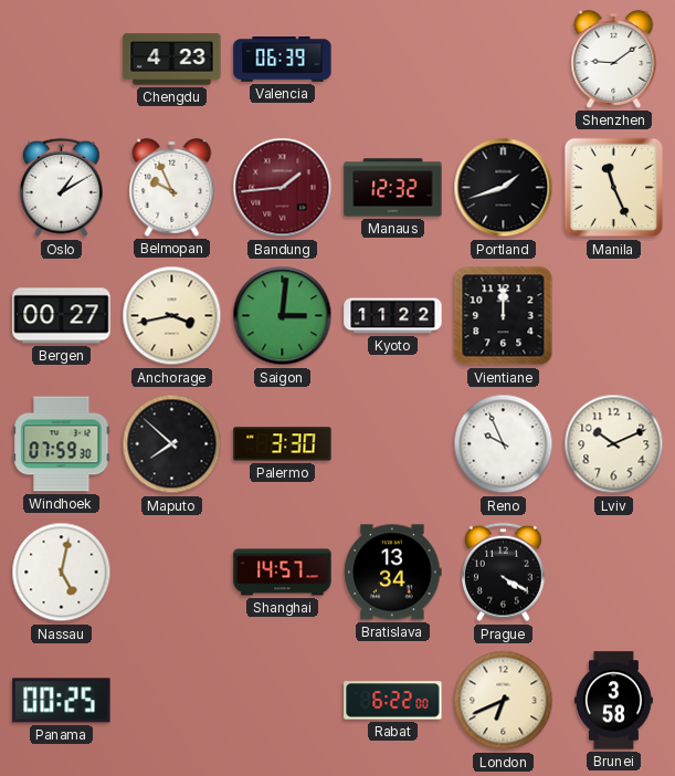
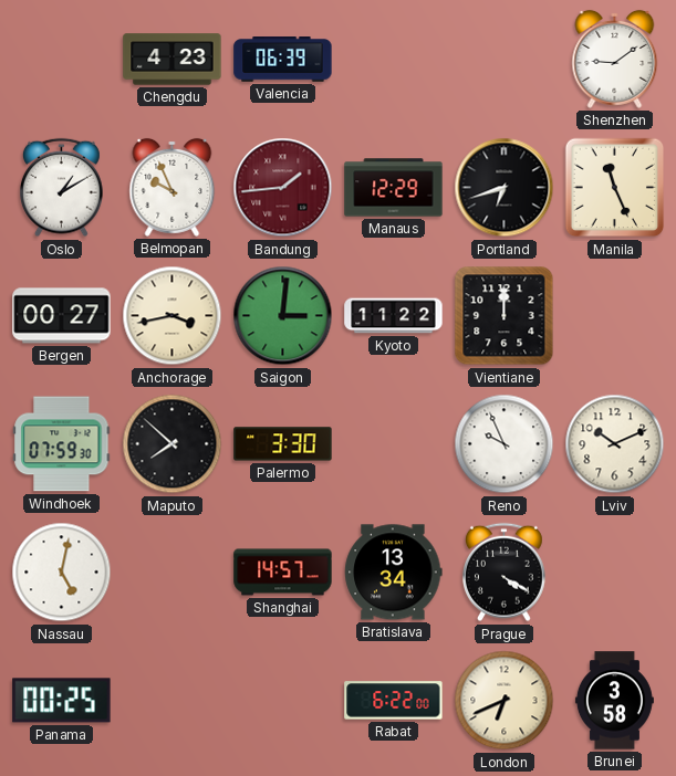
Manaus: 12:32 -> 12:29
Portland: 1:42 -> 6:42
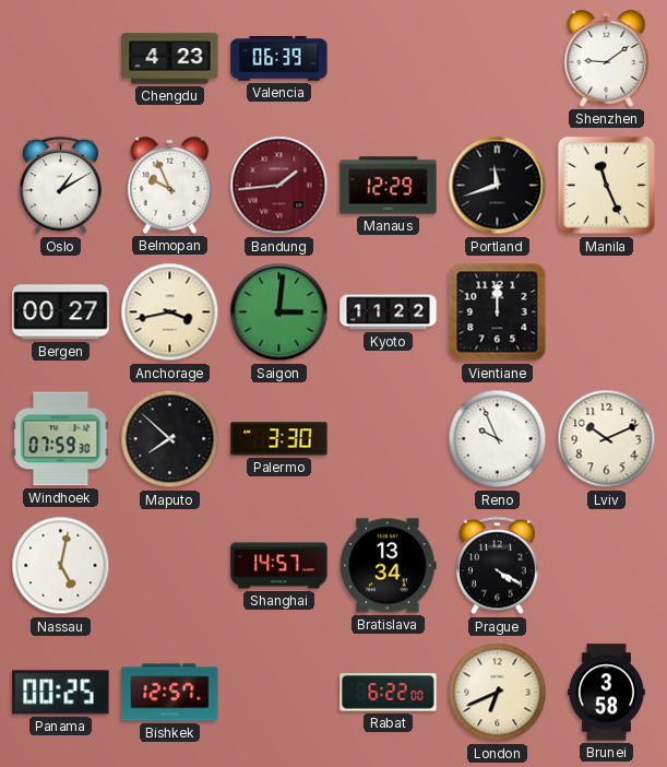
Portland: 6:42 -> 11:42
Bishkek: none -> 12:57
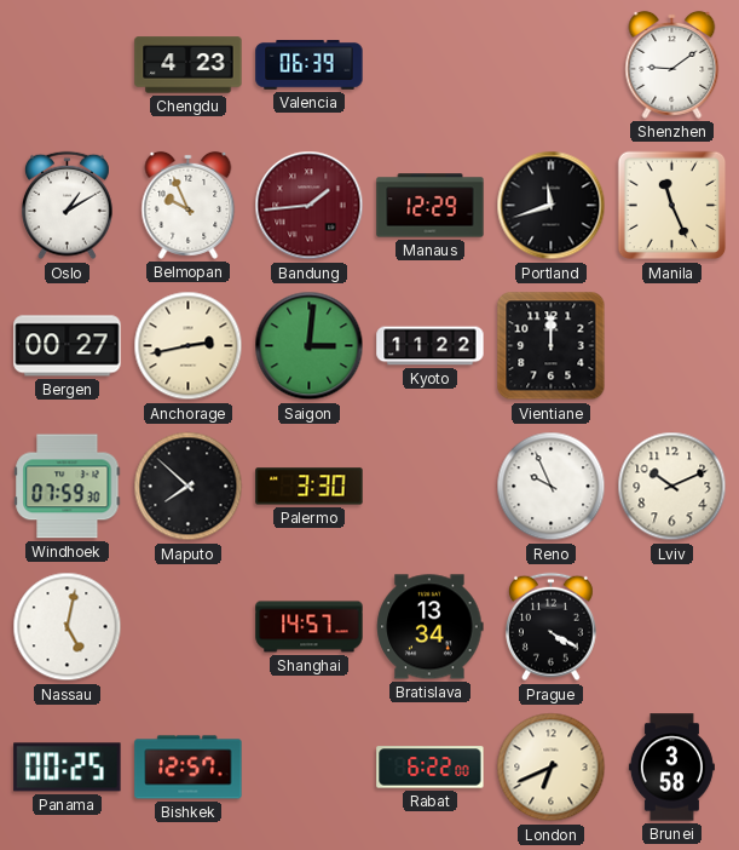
Anchorage: 3:43 -> 2:43
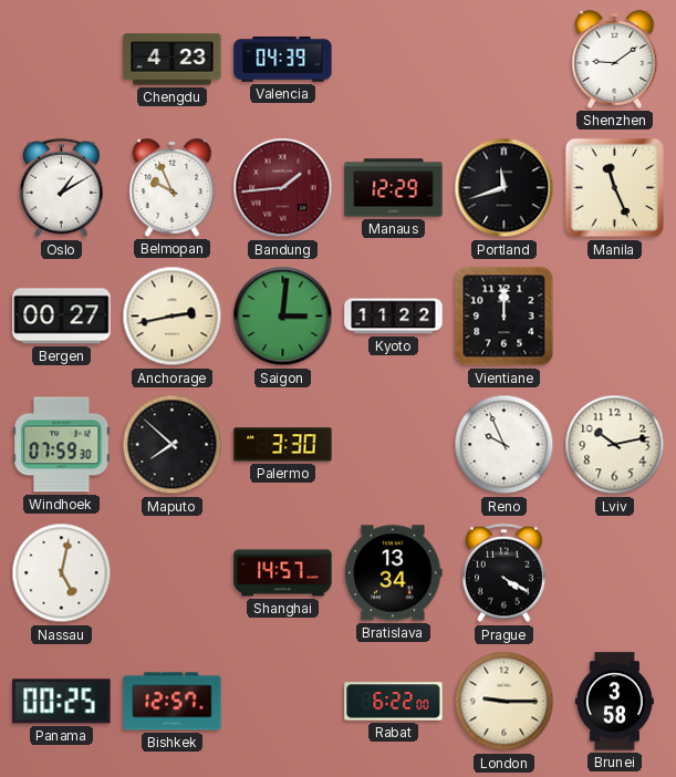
Valencia: 06:39 -> 04:39
Lviv: 10:11 -> 10:13
London: 6:41 -> 9:15
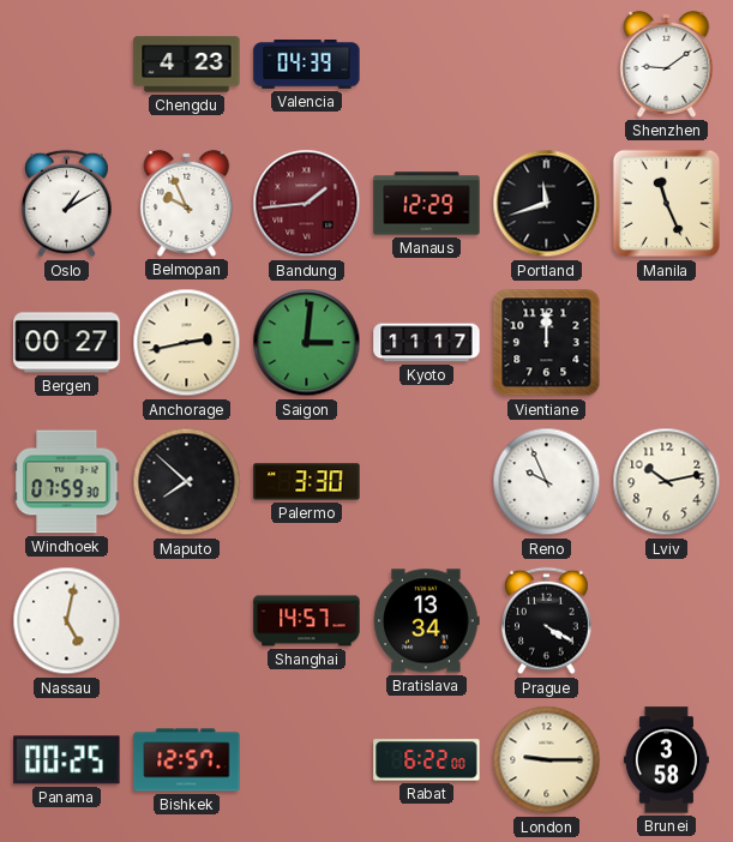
Kyoto: 11:22 -> 11:17
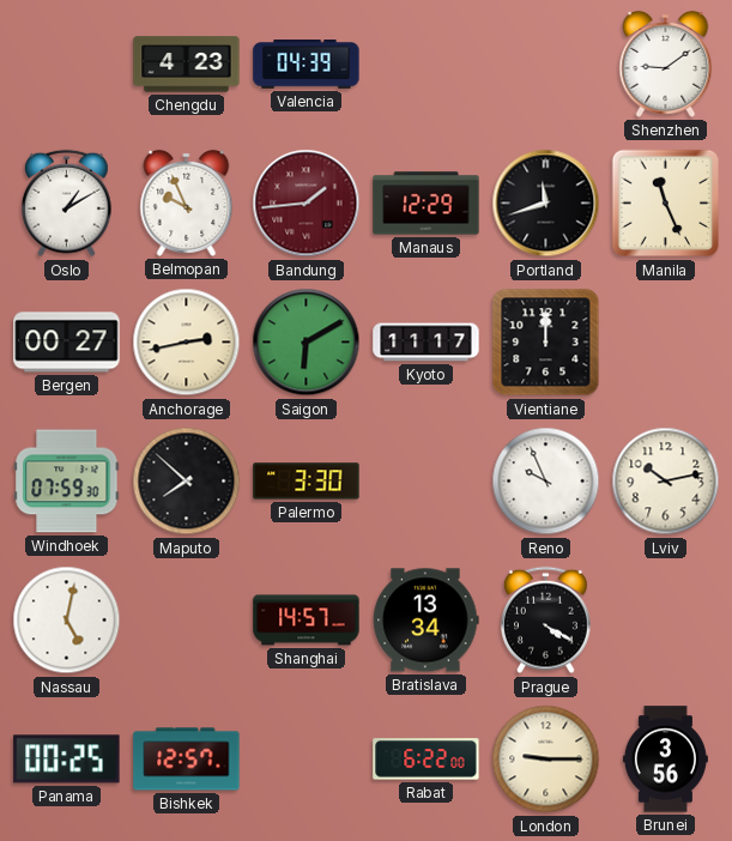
Saigon: 3:01 -> 6:10
Brunei: 3:58 -> 3:56
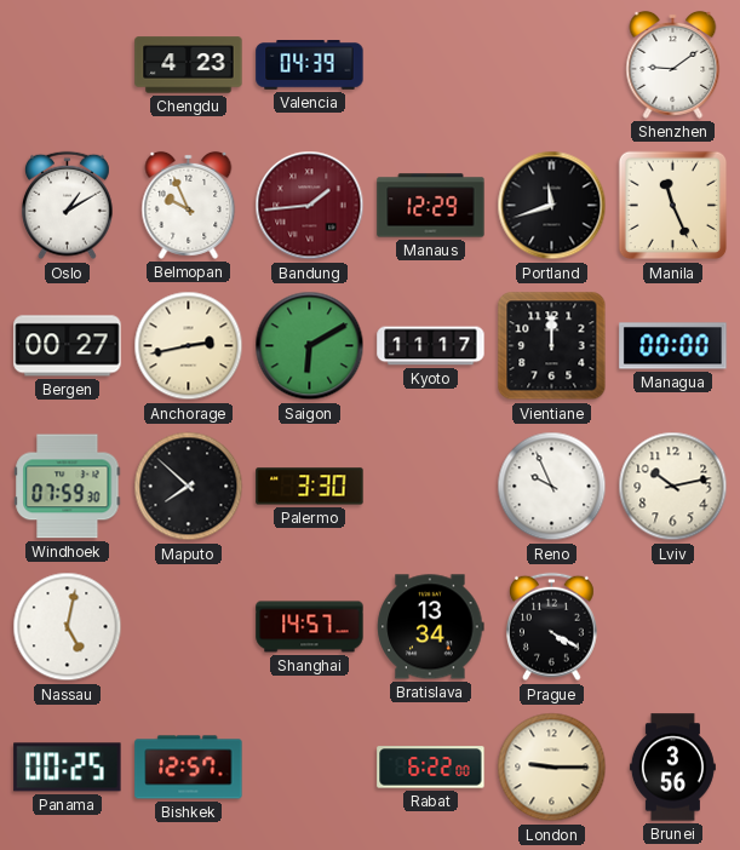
Managua: none -> 00:00
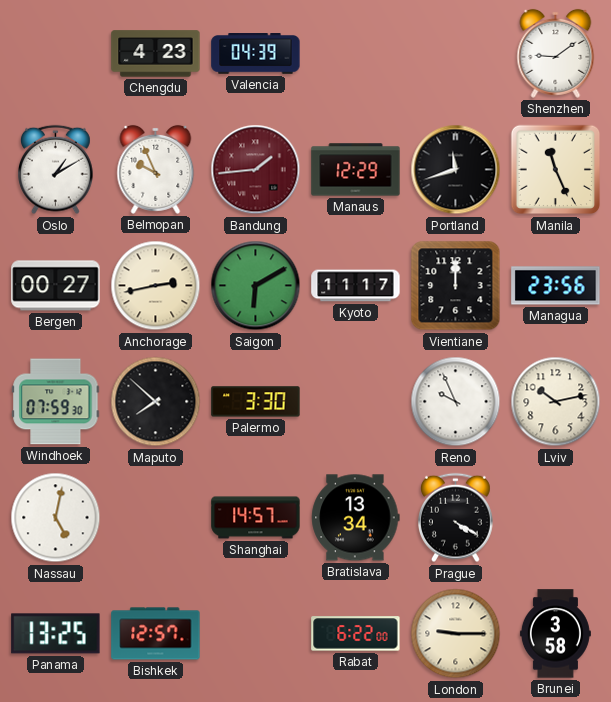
Managua: 00:00 -> 23:56
Panama: 00:25 -> 13:25
Brunei: 3:56 -> 3:58
